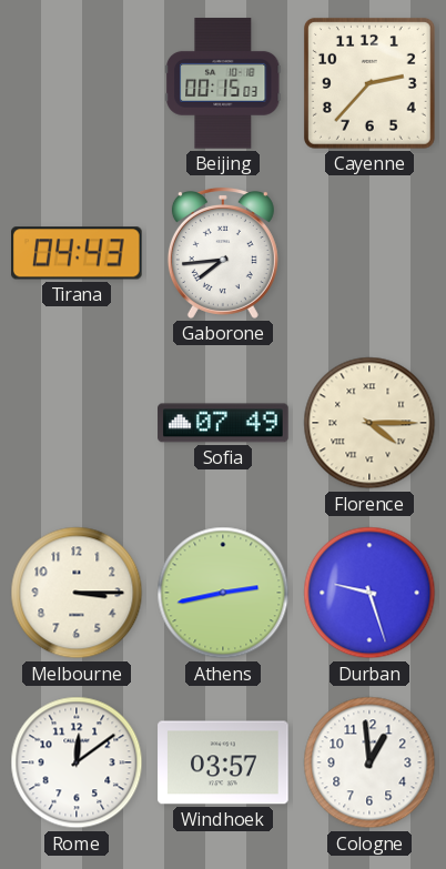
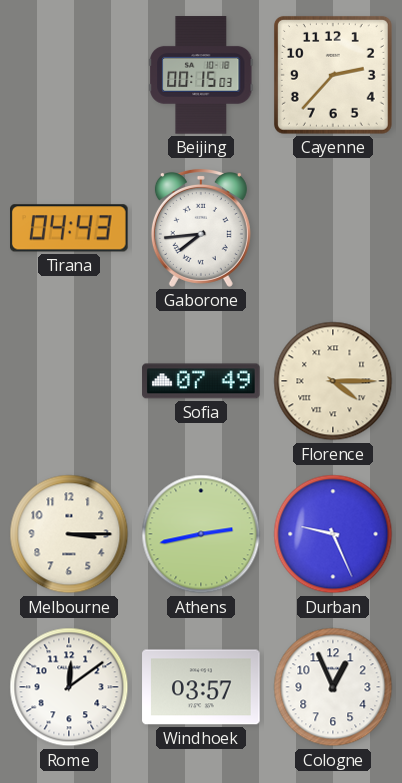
Durban: 9:27 -> 9:26
Cologne: 12:59 -> 12:56
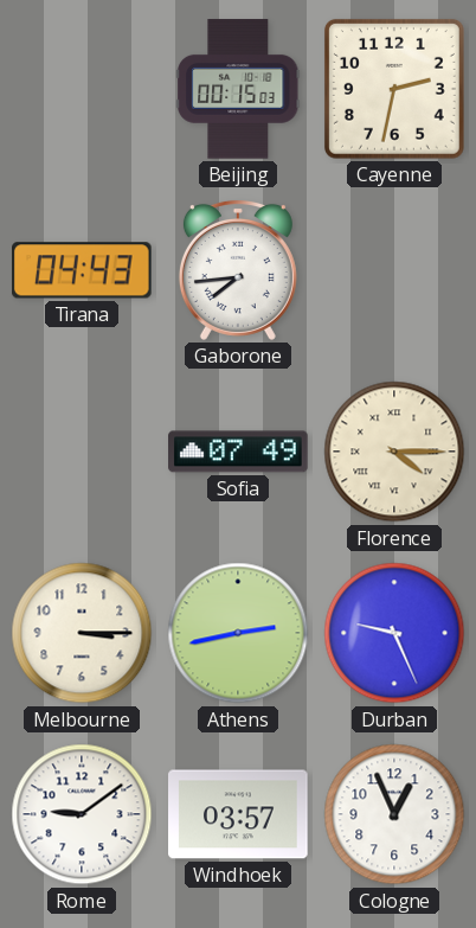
Cayenne: 2:37 -> 2:32
Rome: 12:09 -> 9:09
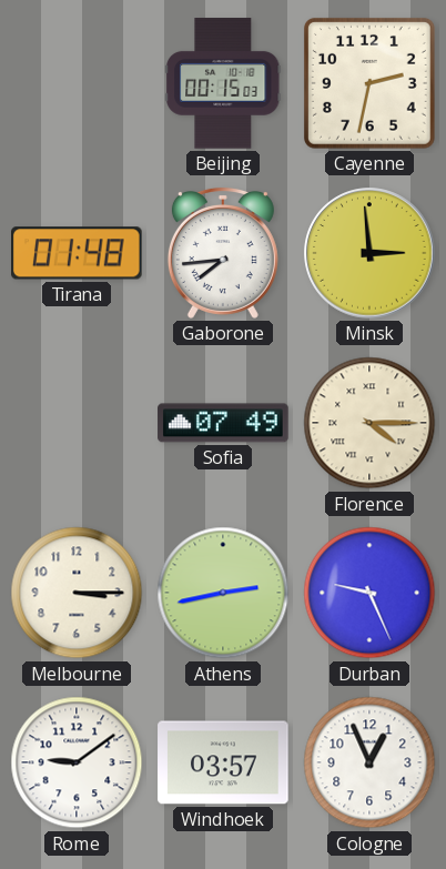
Tirana: 04:43 -> 01:48
Minsk: none -> 2:59
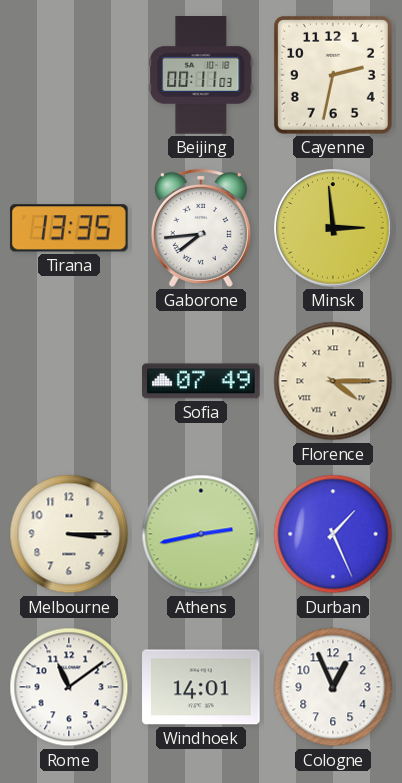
Beijing: 00:15 -> 00:11
Tirana: 01:48 -> 13:35
Durban: 9:26 -> 1:26
Rome: 9:09 -> 11:09
Windhoek: 03:57 -> 14:01
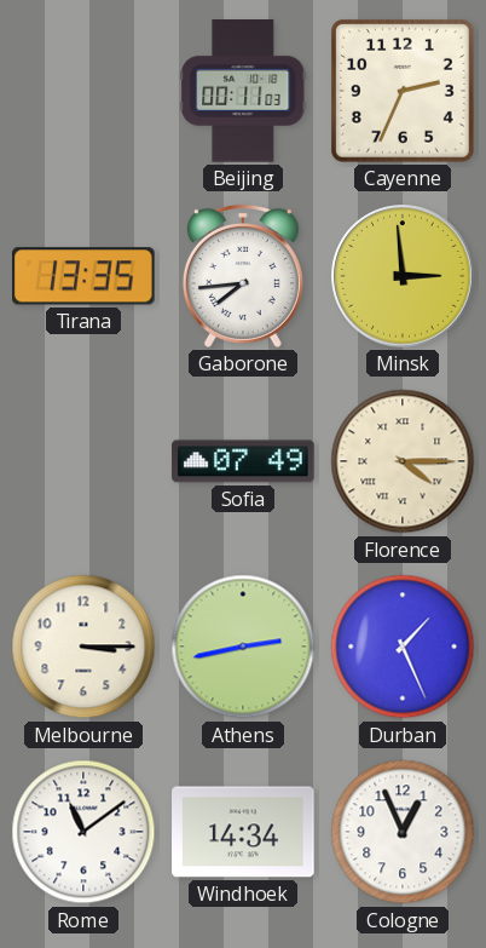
Cayenne: 2:32 -> 2:34
Windhoek: 14:01 -> 14:34
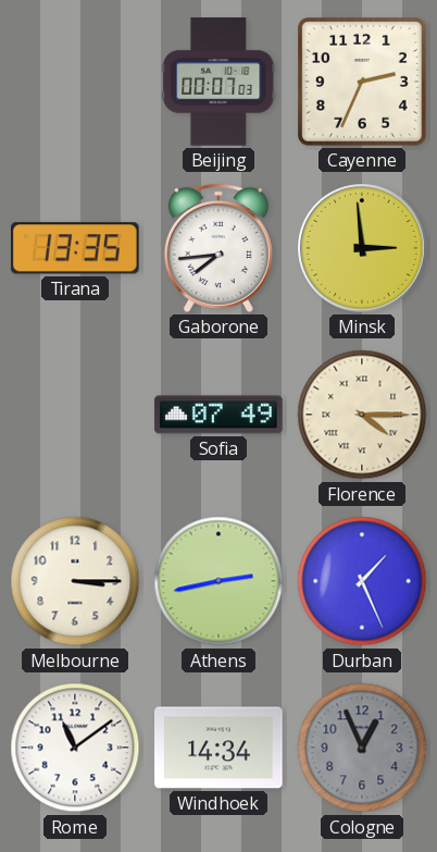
Beijing: 00:11 -> 00:07
Cologne dial: white -> grey
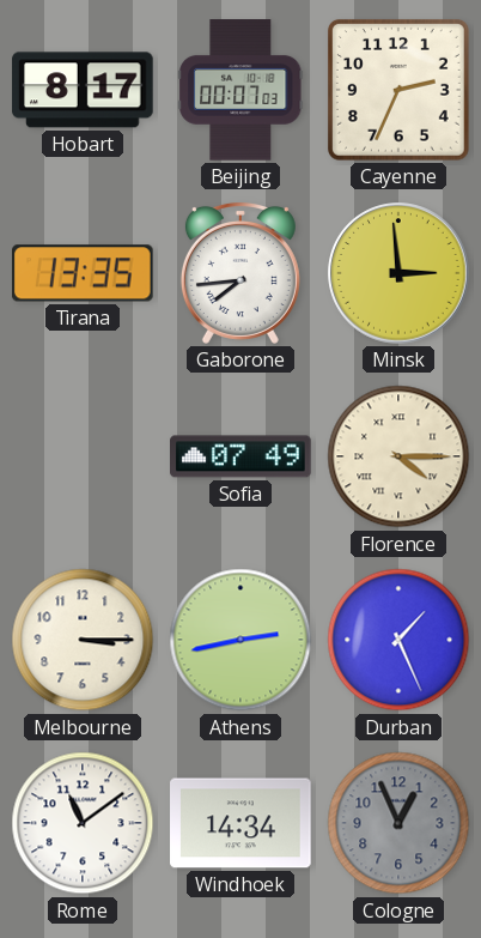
Hobart: none -> 8:17
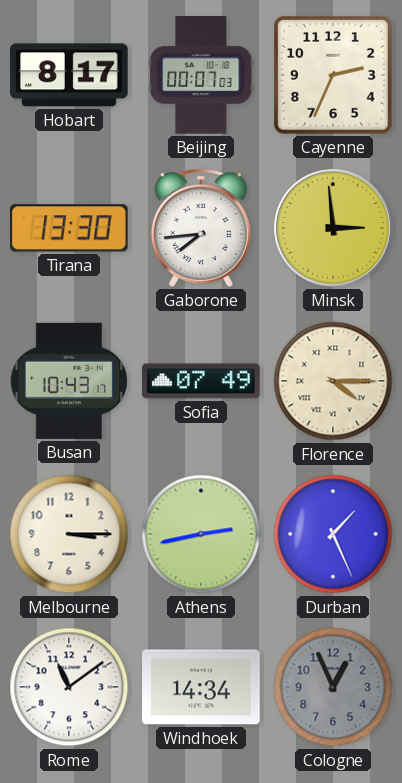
Tirana: 13:35 -> 13:30
Busan: none -> 10:43
